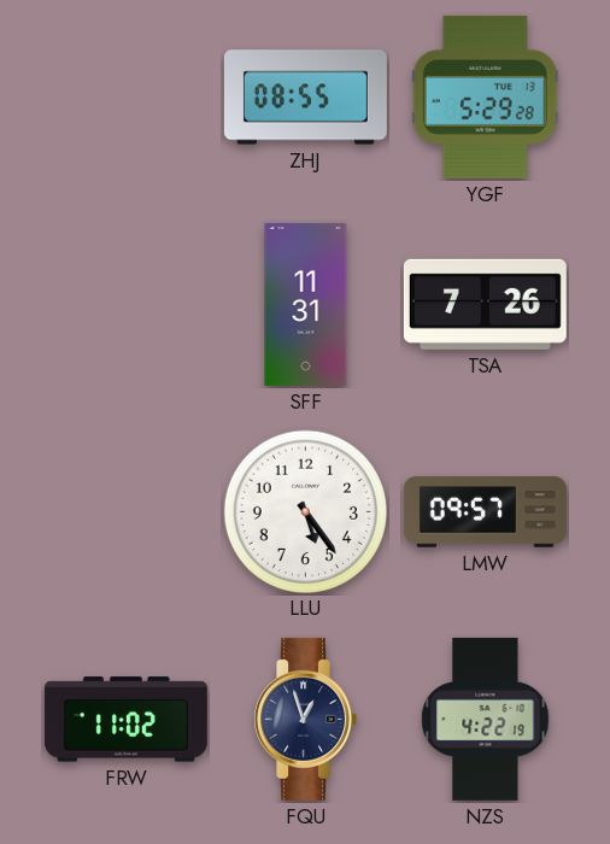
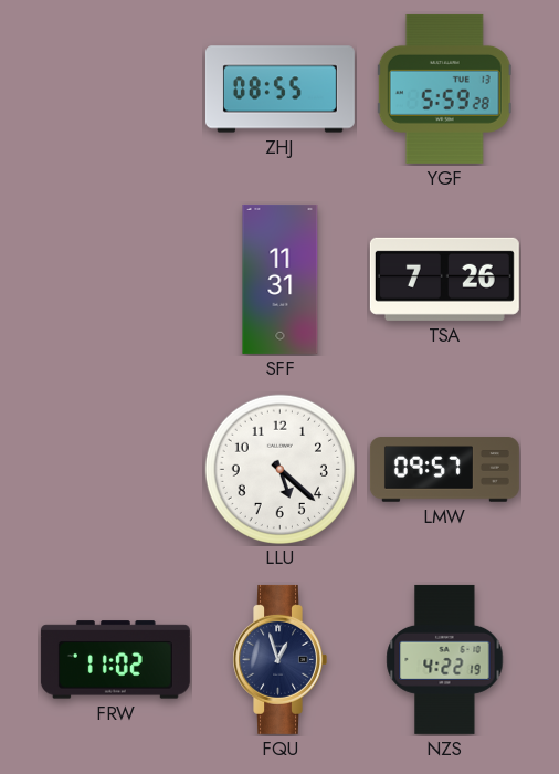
YGF: 5:29 -> 5:59
LLU: 5:24 -> 5:22
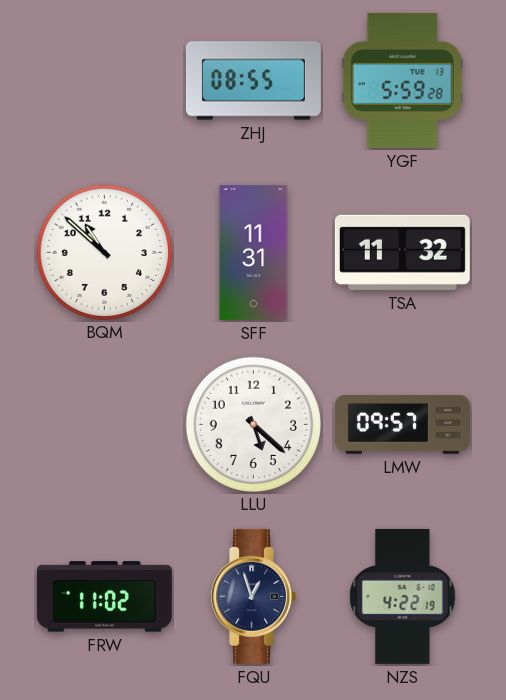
BQM: none -> 10:52
TSA: 7:26 -> 11:32
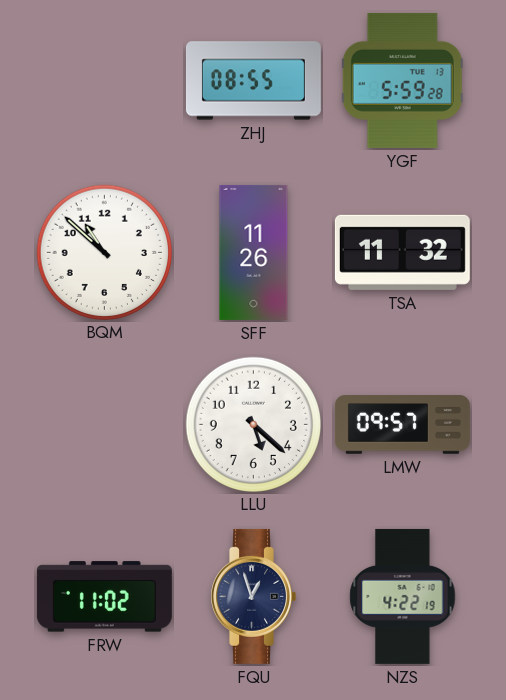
SFF: 11:31 -> 11:26
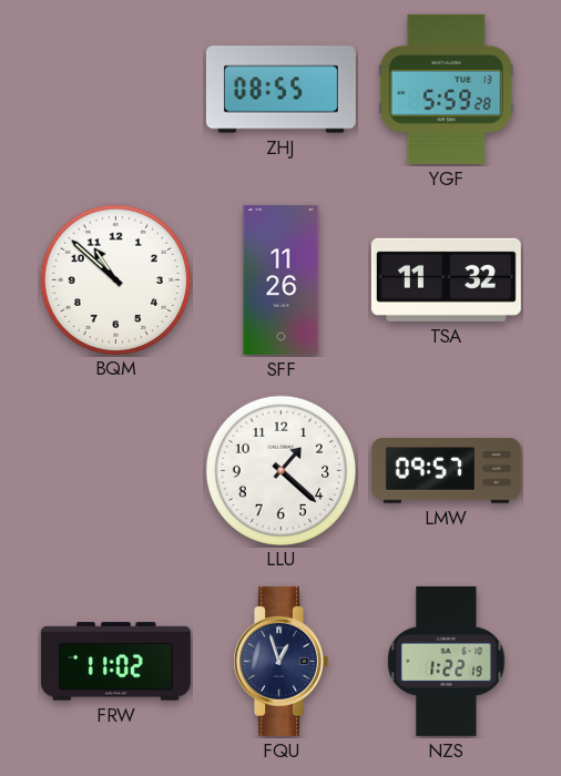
LLU: 5:22 -> 1:22
NZS: 4:22 -> 1:22
